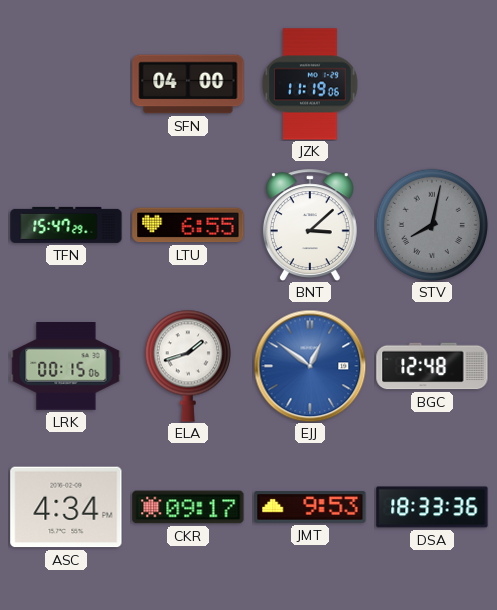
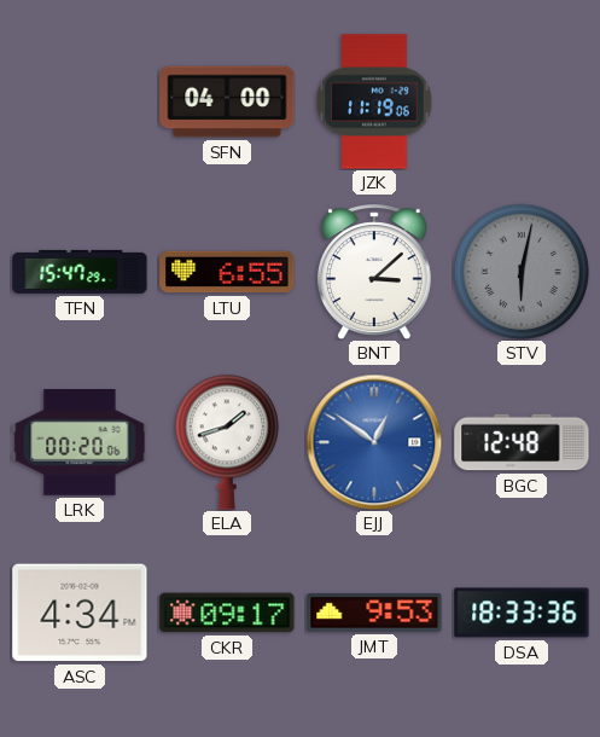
STV: 8:02 -> 6:02
LRK: 00:15 -> 00:20
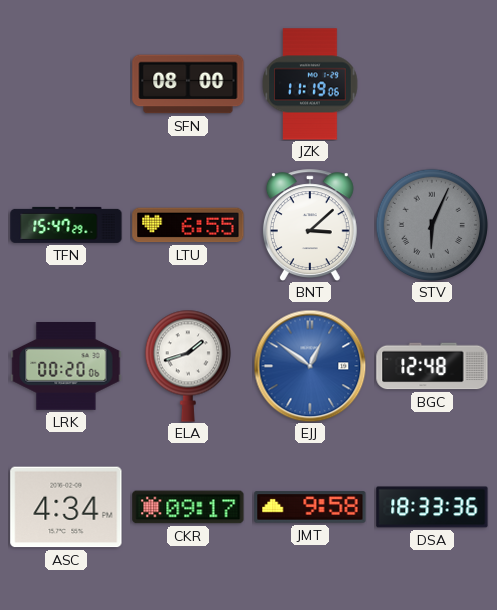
SFN: 04:00 -> 08:00
STV: 6:02 -> 6:04
JMT: 9:53 -> 9:58
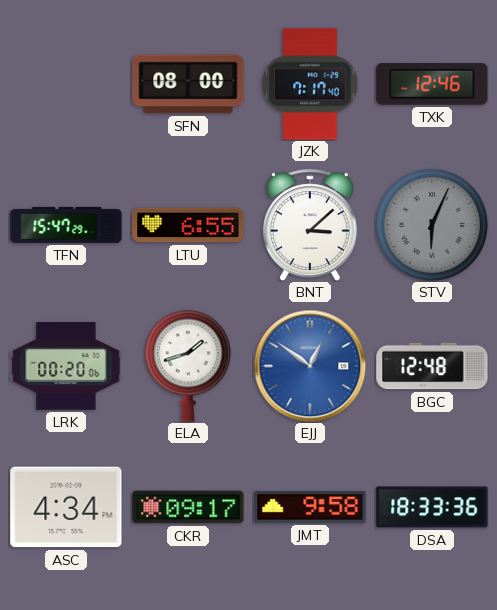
JZK: 11:19 -> 7:17
TXK: none -> 12:46
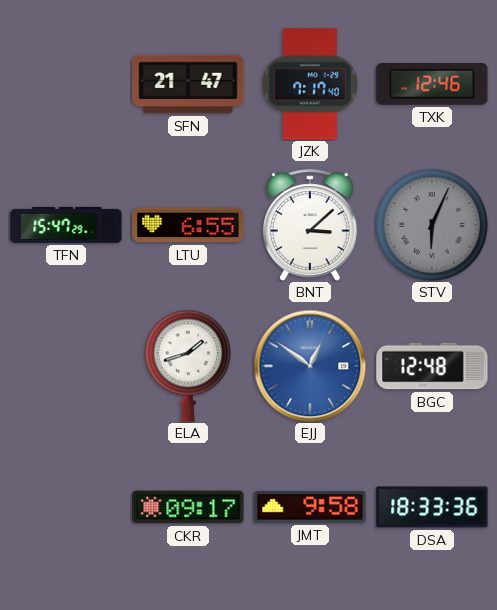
SFN: 08:00 -> 21:47
LRK: 00:20 -> none
ASC: 4:34 -> none
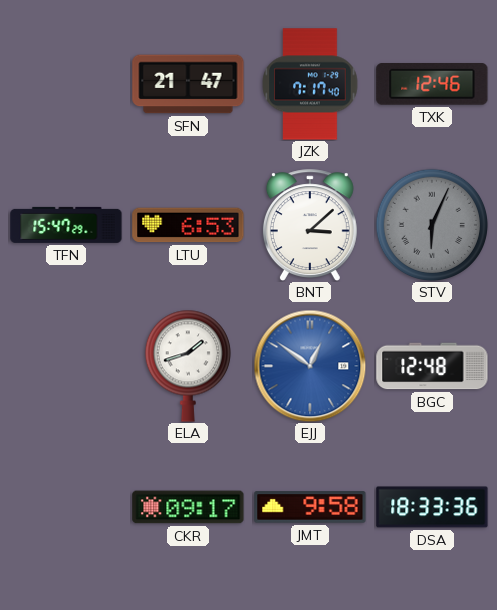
LTU: 6:55 -> 6:53
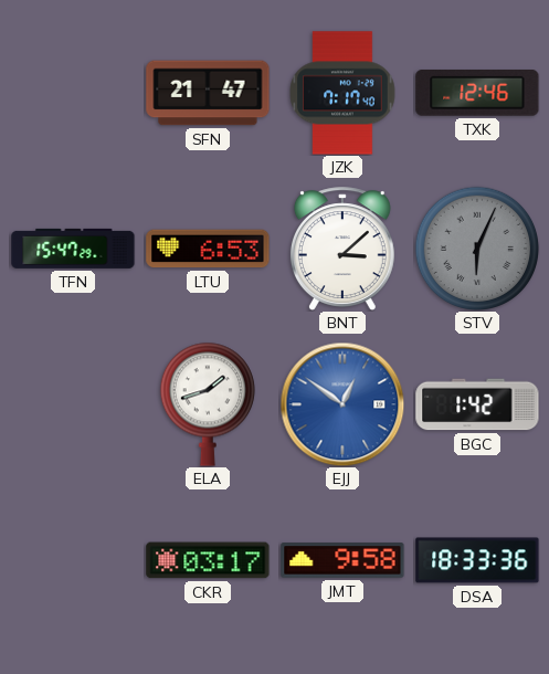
BGC: 12:48 -> 1:42
CKR: 09:17 -> 03:17
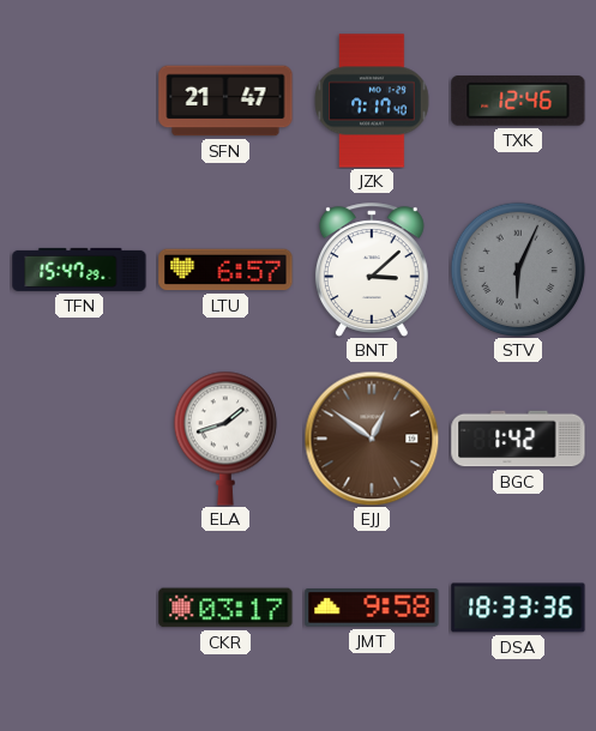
LTU: 6:53 -> 6:57
EJJ dial: blue -> brown
